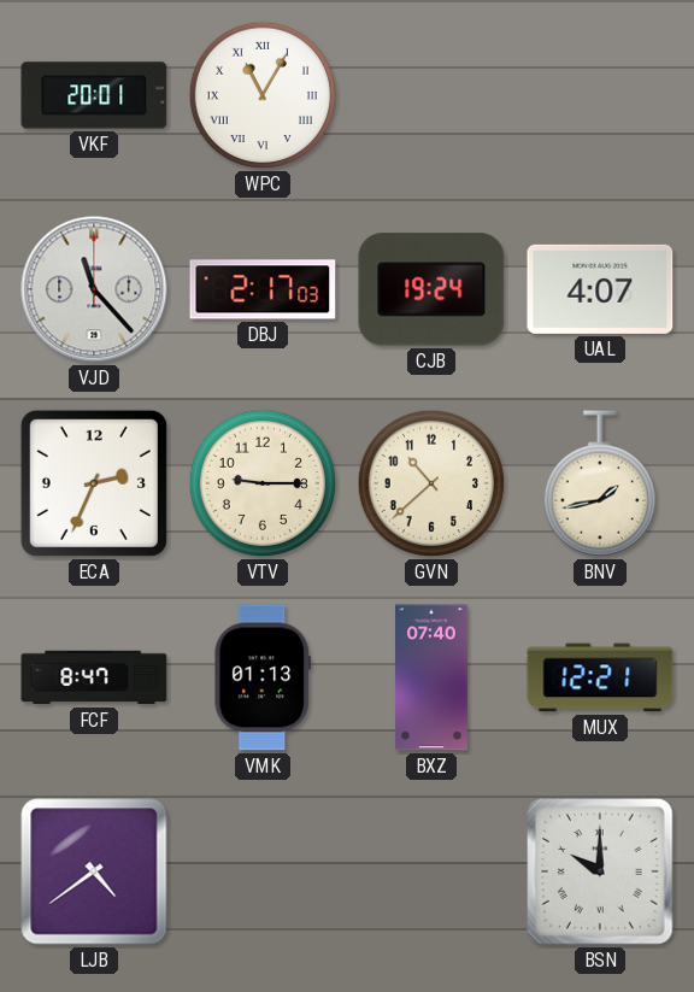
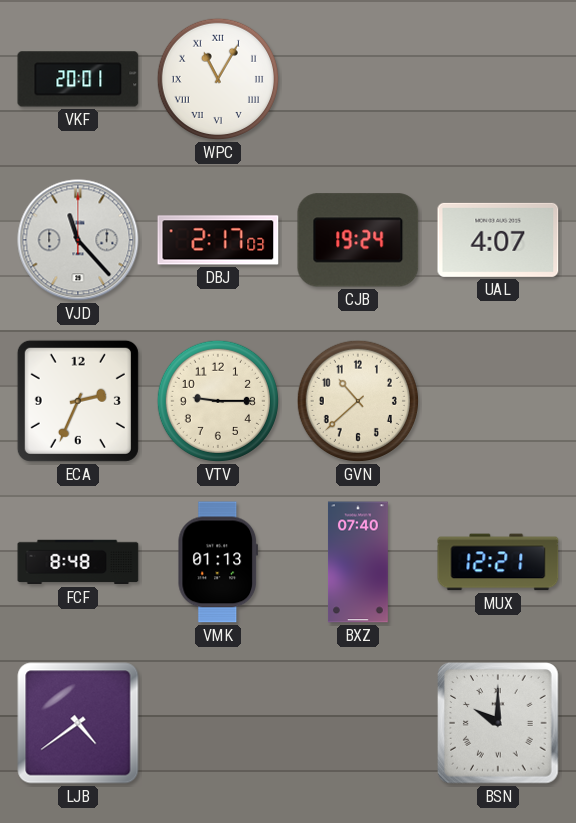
BNV: 1:43 -> none
FCF: 8:47 -> 8:48
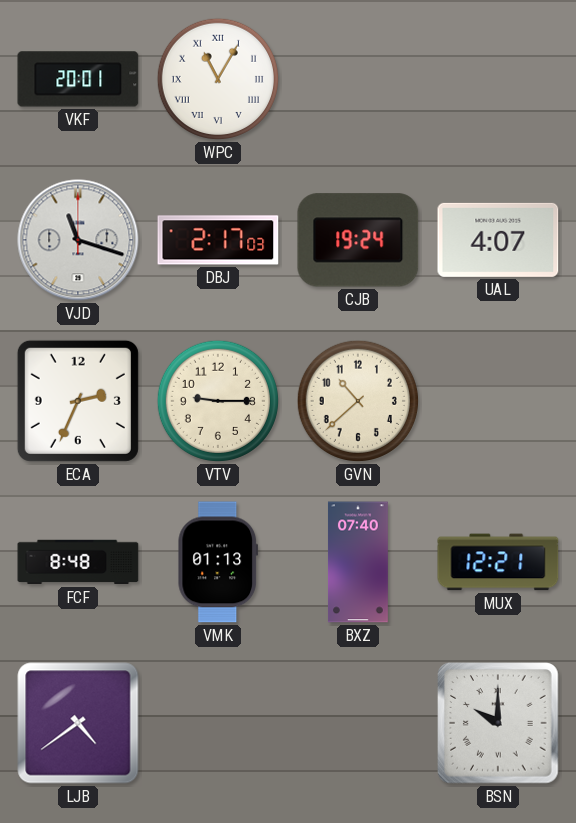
VJD: 11:23 -> 11:18
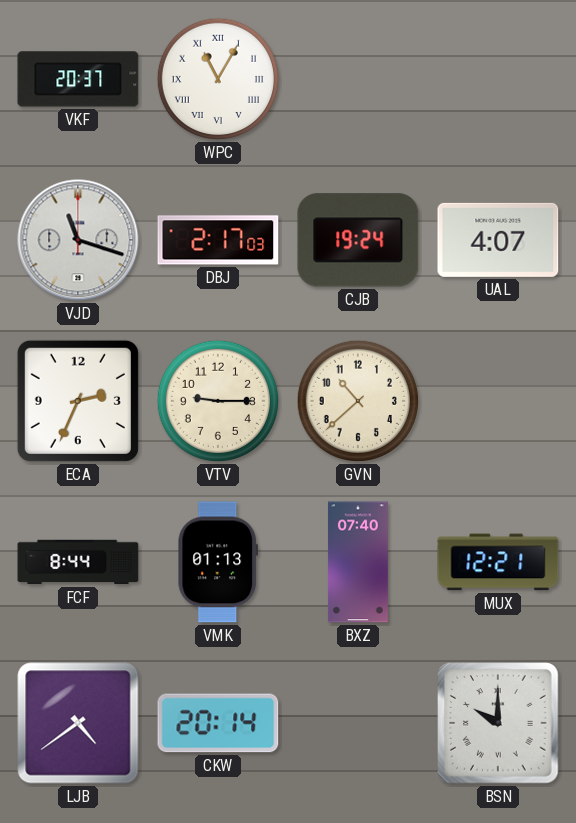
VKF: 20:01 -> 20:37
FCF: 8:48 -> 8:44
CKW: none -> 20:14
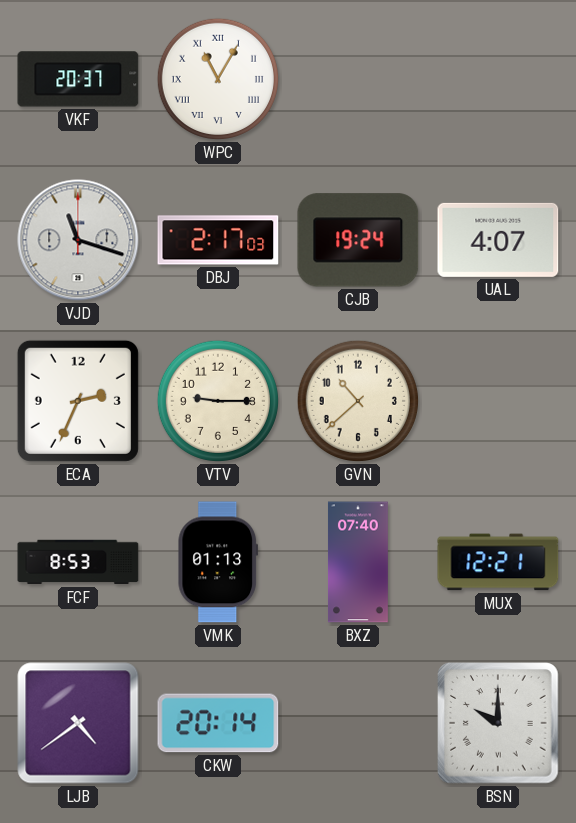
FCF: 8:44 -> 8:53
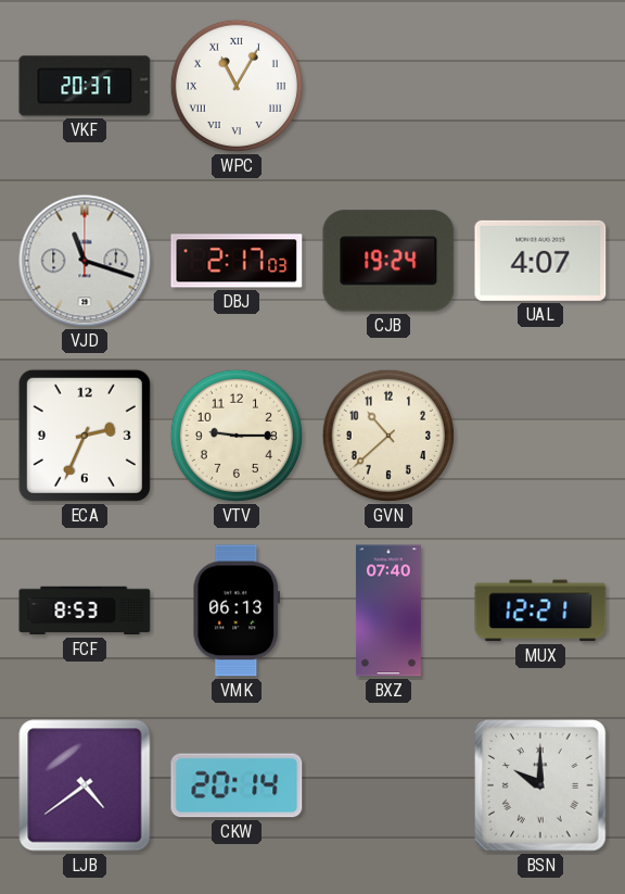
VMK: 01:13 -> 06:13
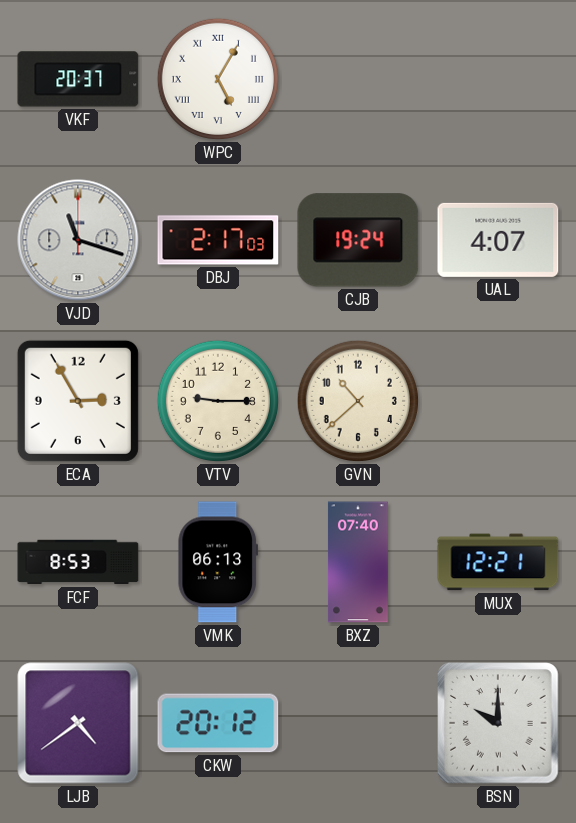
WPC: 11:05 -> 5:05
ECA: 2:34 -> 2:55
CKW: 20:14 -> 20:12
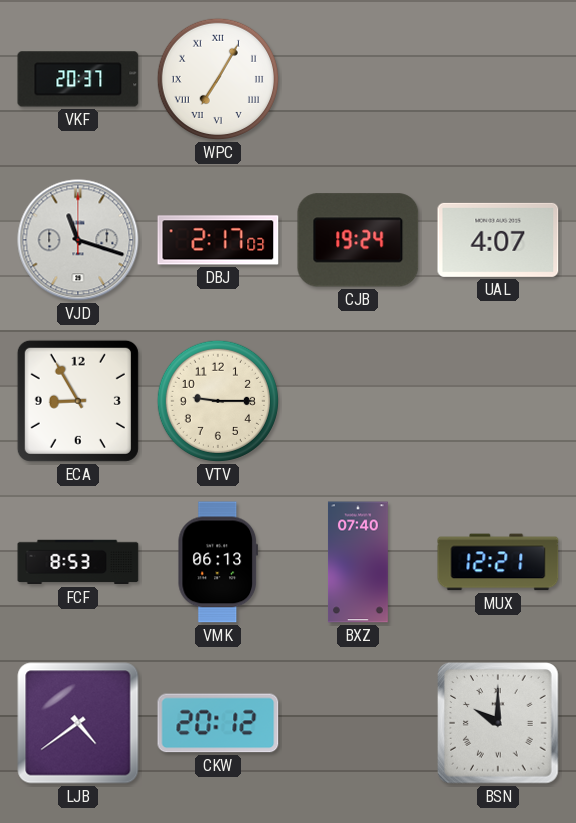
WPC: 5:05 -> 7:05
ECA: 2:55 -> 8:55
GVN: 10:38 -> none
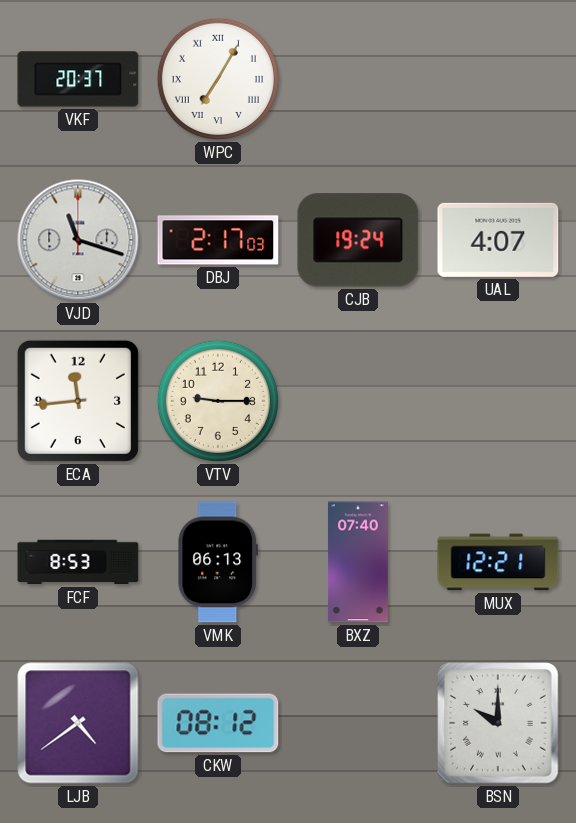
ECA: 8:55 -> 11:44
CKW: 20:12 -> 08:12
